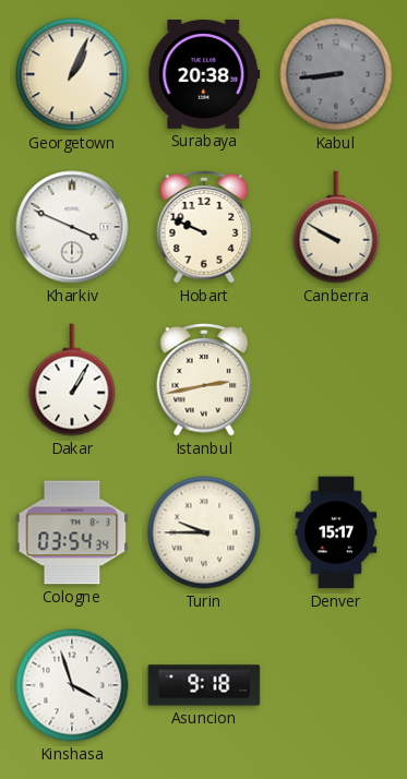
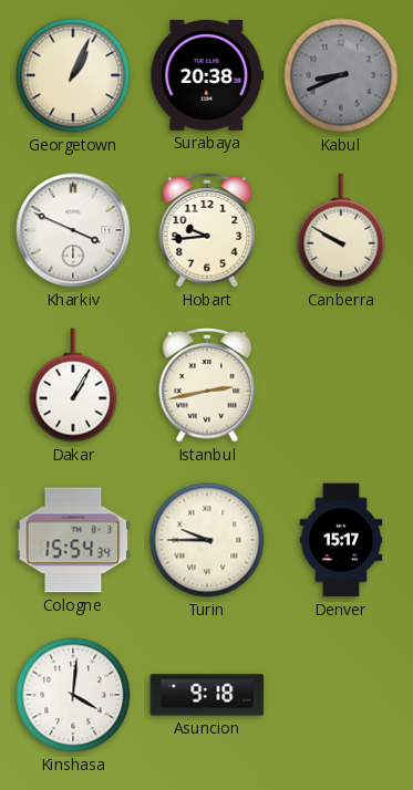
Kabul: 8:44 -> 8:41
Hobart: 9:49 -> 9:44
Cologne: 03:54 -> 15:54
Kinshasa: 3:57 -> 4:01
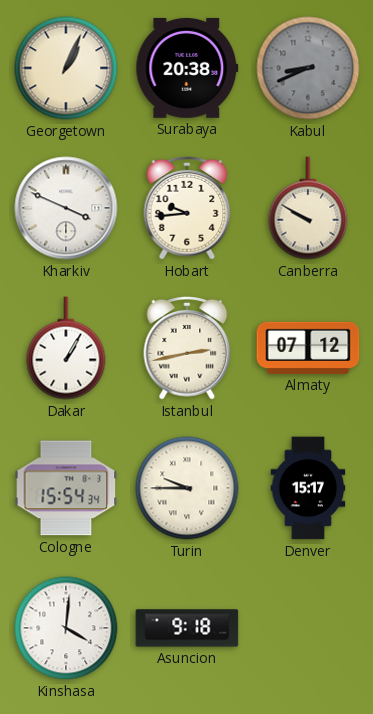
Almaty: none -> 07:12
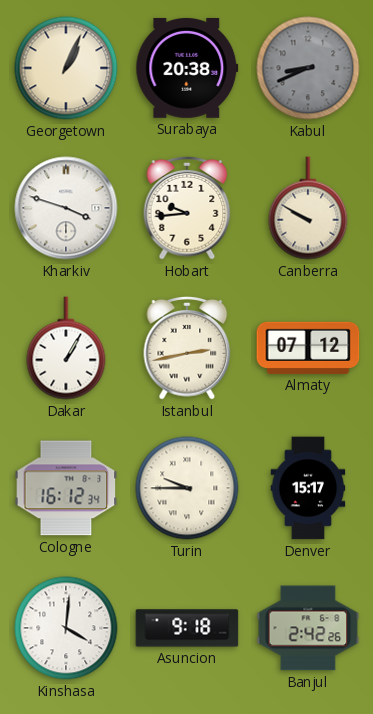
Kharkiv: 3:49 -> 3:48
Cologne: 15:54 -> 16:12
Banjul: none -> 2:42
